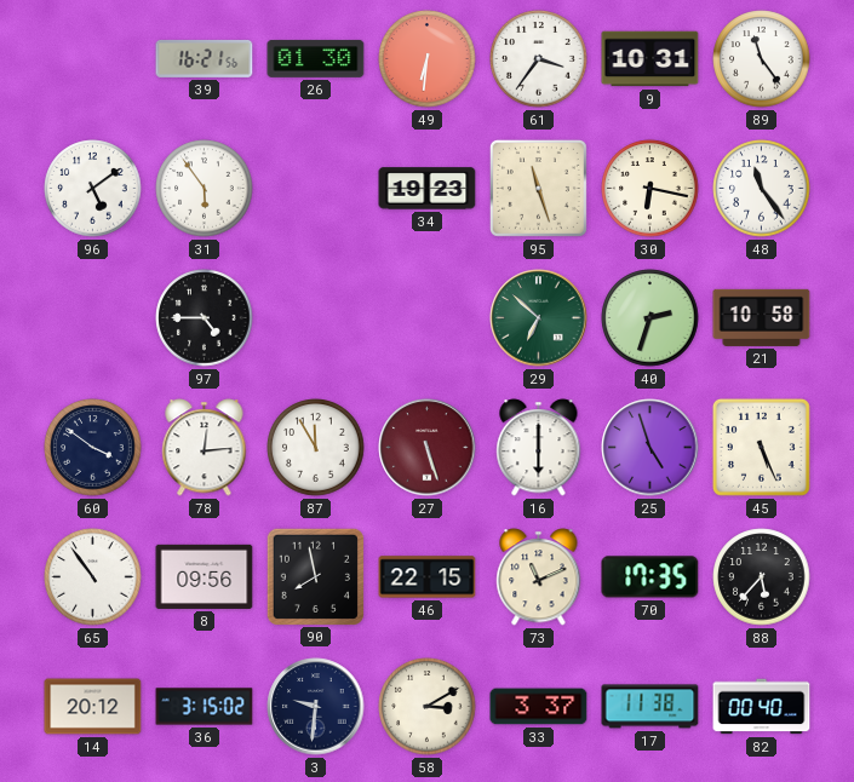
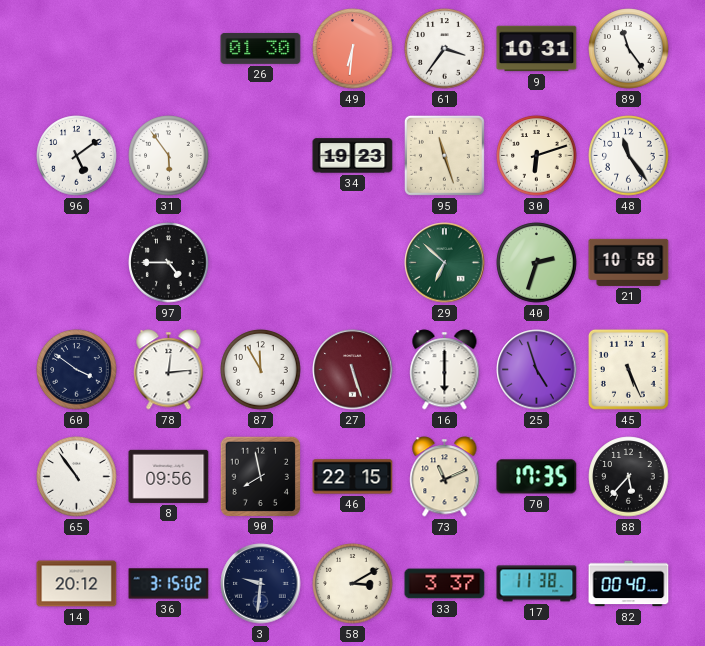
39: 16:21 -> none
30: 6:17 -> 6:12
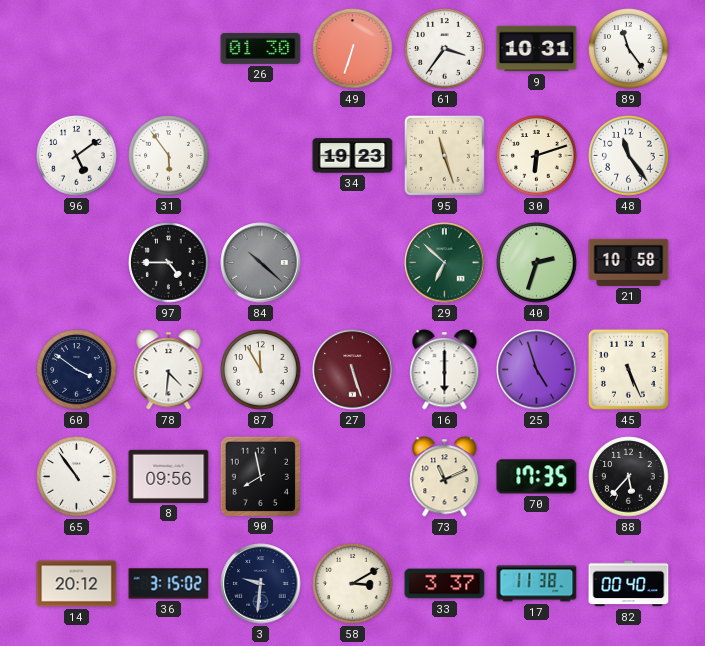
49: 6:31 -> 6:33
84: none -> 10:22
78: 12:14 -> 4:31
46: 22:15 -> none
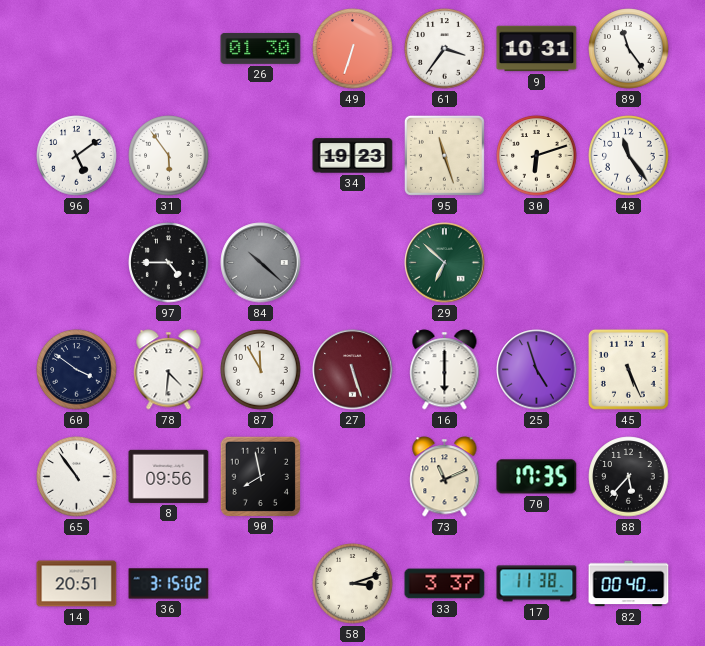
40: 2:33 -> none
21: 10:58 -> none
14: 20:12 -> 20:51
3: 9:31 -> none
58: 3:10 -> 3:12
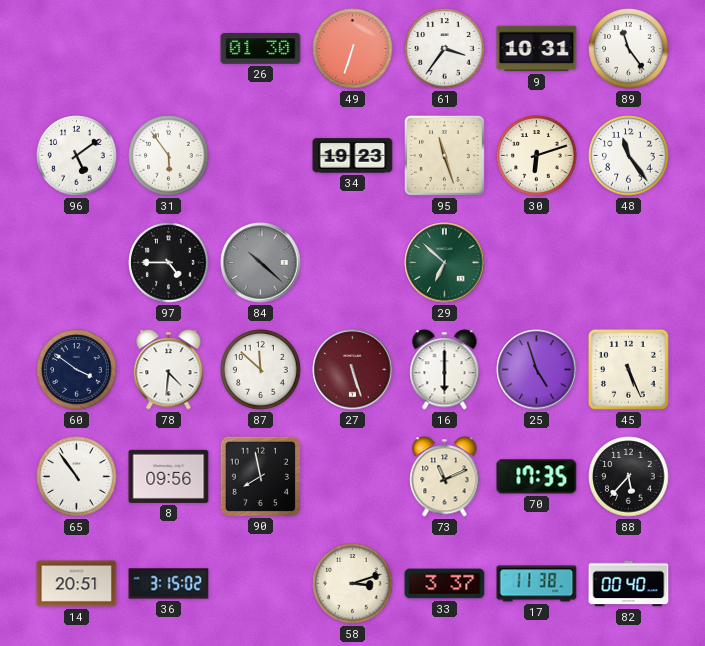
87: 11:55 -> 11:52
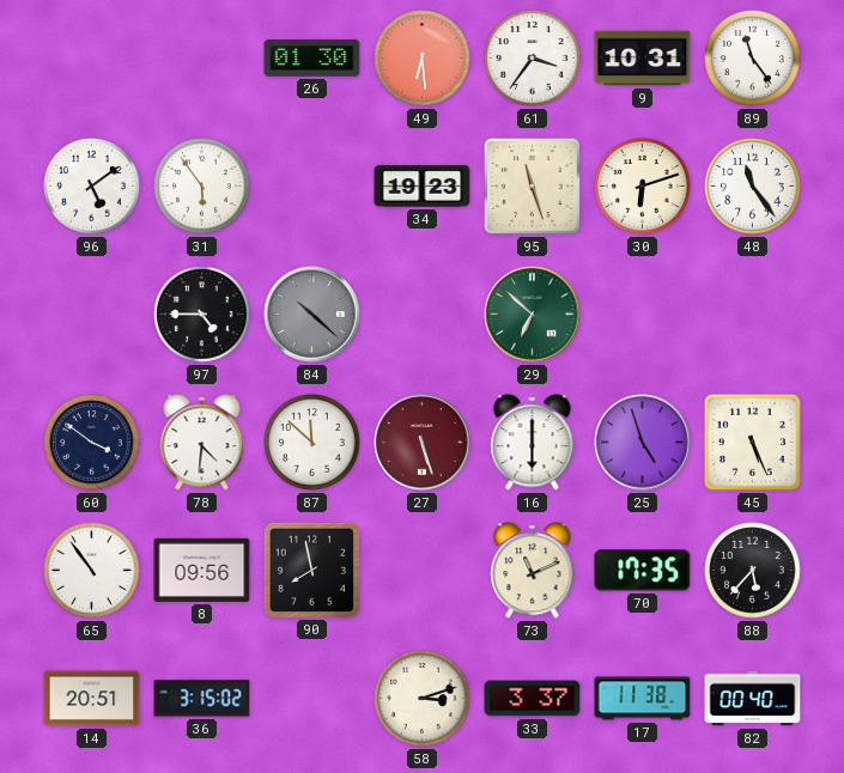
49: 6:33 -> 6:29
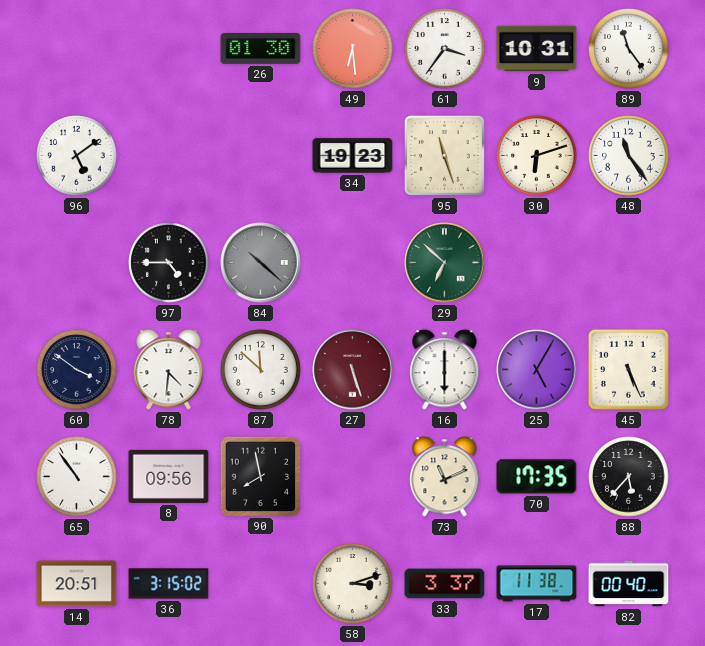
31: 5:54 -> none
25: 4:57 -> 5:05
